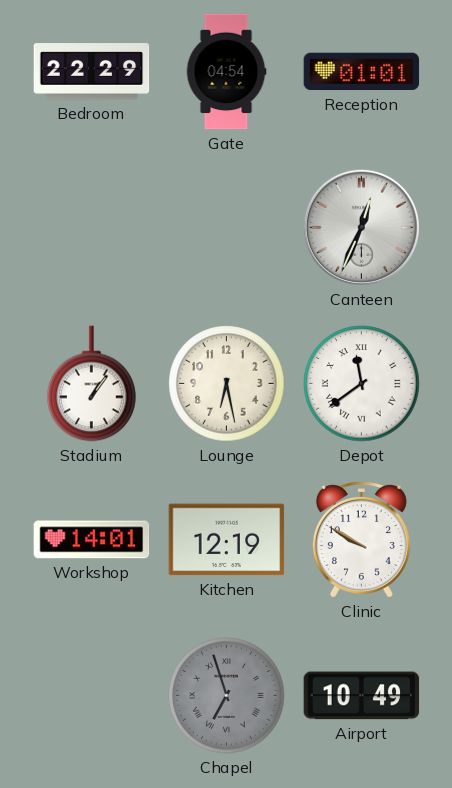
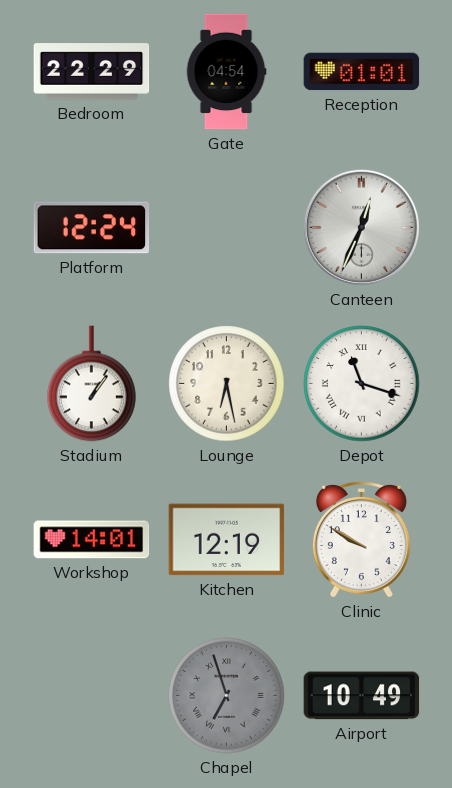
Platform: none -> 12:24
Depot: 11:39 -> 11:18
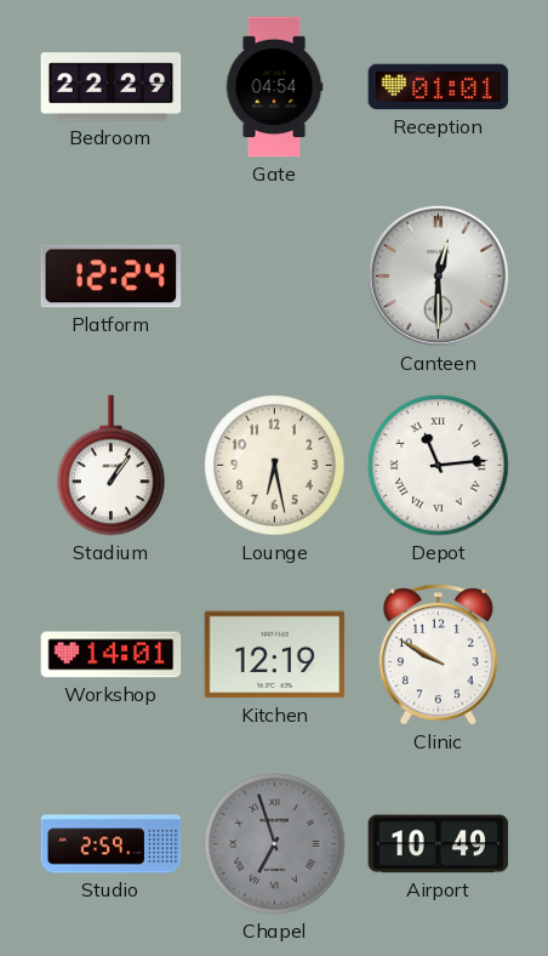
Canteen: 12:34 -> 12:30
Depot: 11:18 -> 11:14
Studio: none -> 2:59
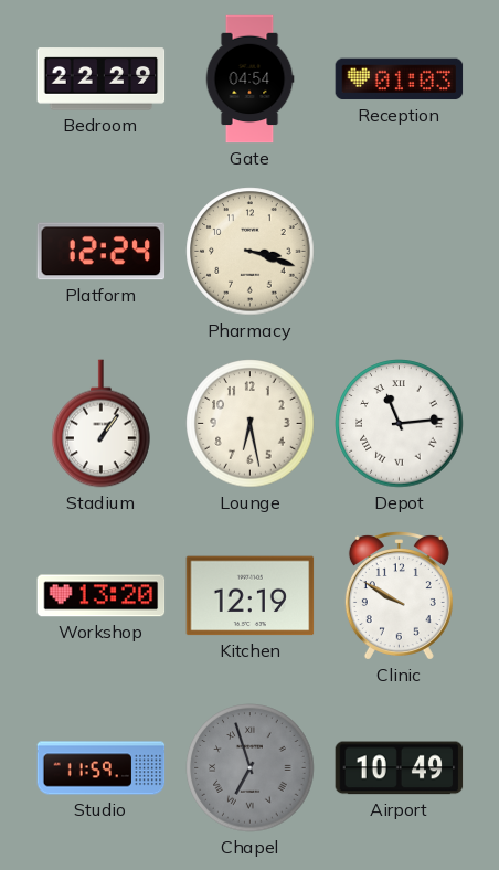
Reception: 01:01 -> 01:03
Pharmacy: none -> 3:18
Canteen: 12:30 -> none
Workshop: 14:01 -> 13:20
Studio: 2:59 -> 11:59
